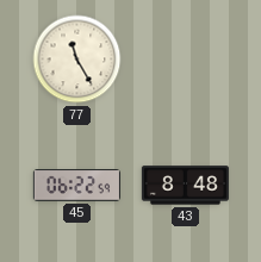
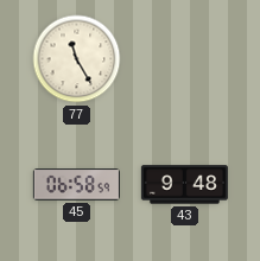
45: 06:22 -> 06:58
43: 8:48 -> 9:48
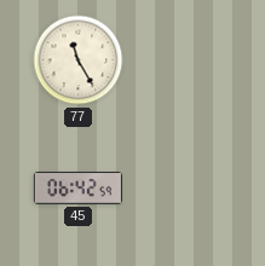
45: 06:58 -> 06:42
43: 9:48 -> none
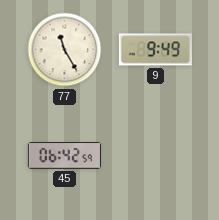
9: none -> 9:49
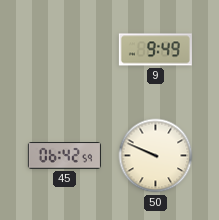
77: 11:25 -> none
50: none -> 9:49
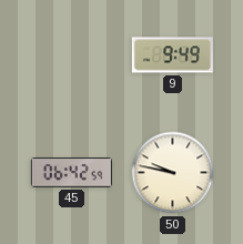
50: 9:49 -> 9:47
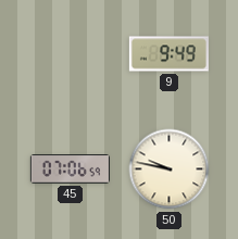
45: 06:42 -> 07:06
